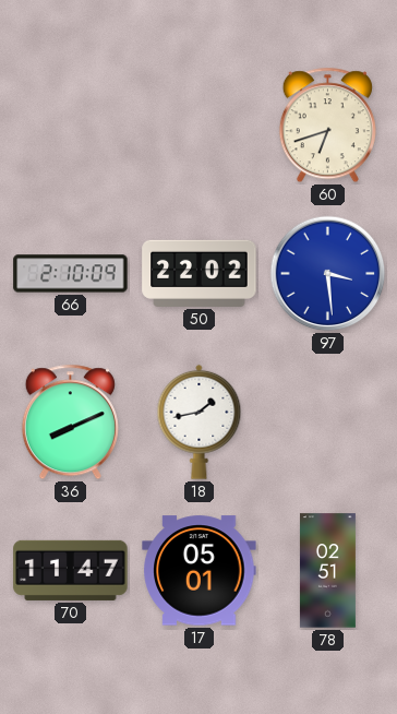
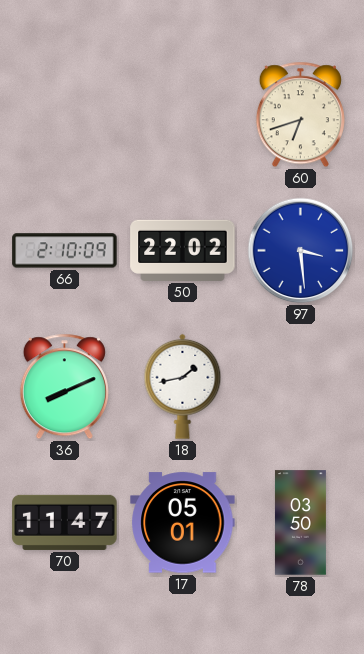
78: 02:51 -> 03:50
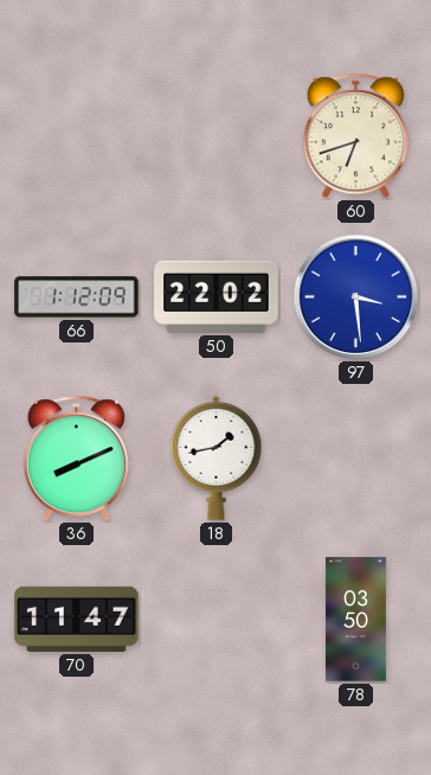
66: 2:10 -> 1:12
17: 05:01 -> none
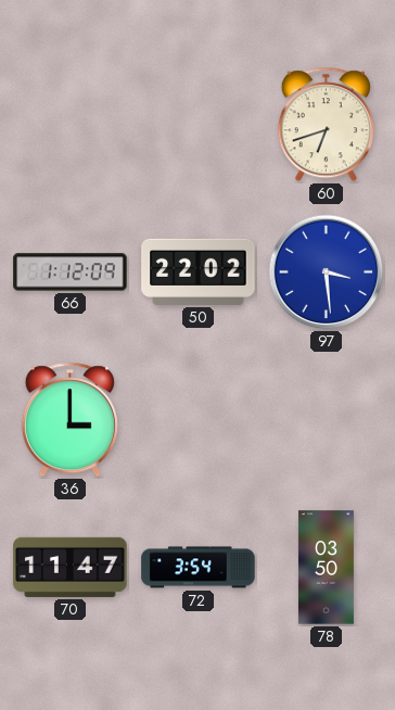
36: 8:11 -> 3:00
18: 1:43 -> none
72: none -> 3:54
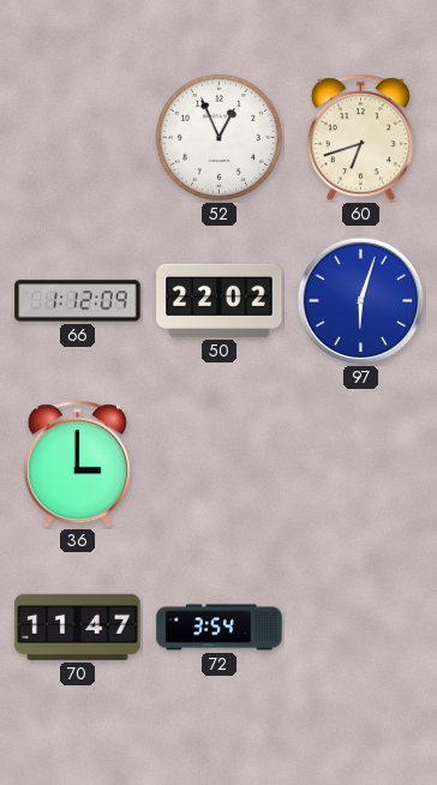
52: none -> 12:56
97: 3:29 -> 6:03
78: 03:50 -> none
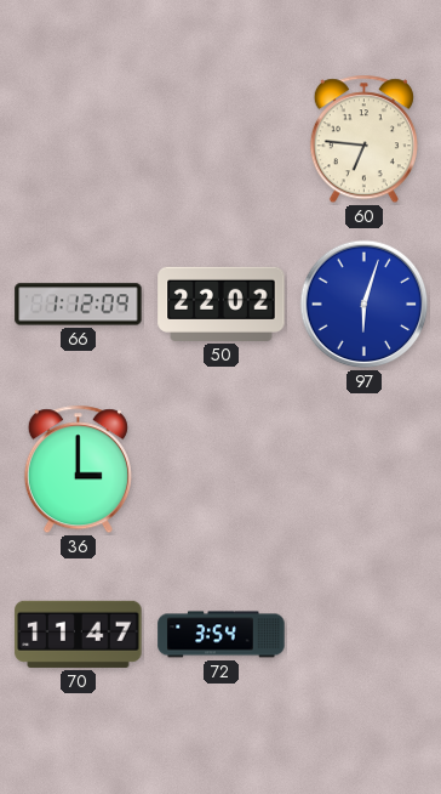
52: 12:56 -> none
60: 6:42 -> 6:46
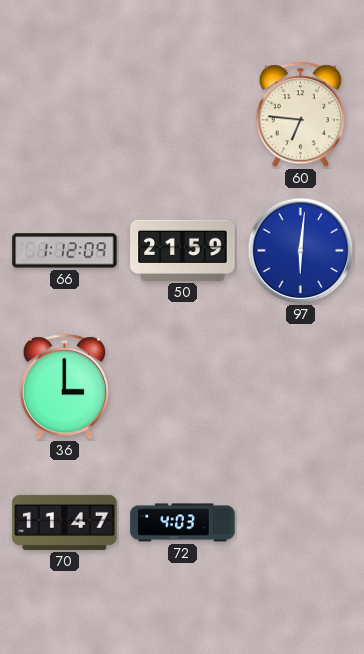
50: 22:02 -> 21:59
97: 6:03 -> 6:01
72: 3:54 -> 4:03
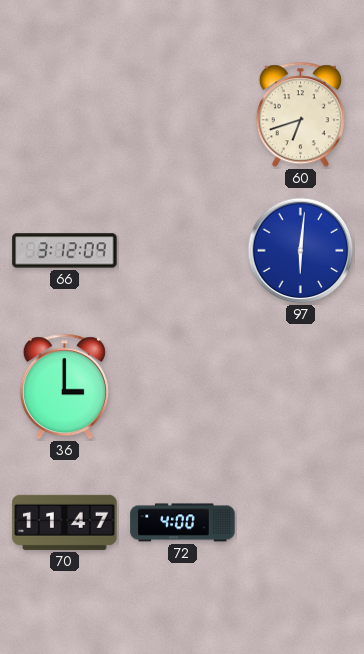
60: 6:46 -> 6:42
66: 1:12 -> 3:12
50: 21:59 -> none
72: 4:03 -> 4:00
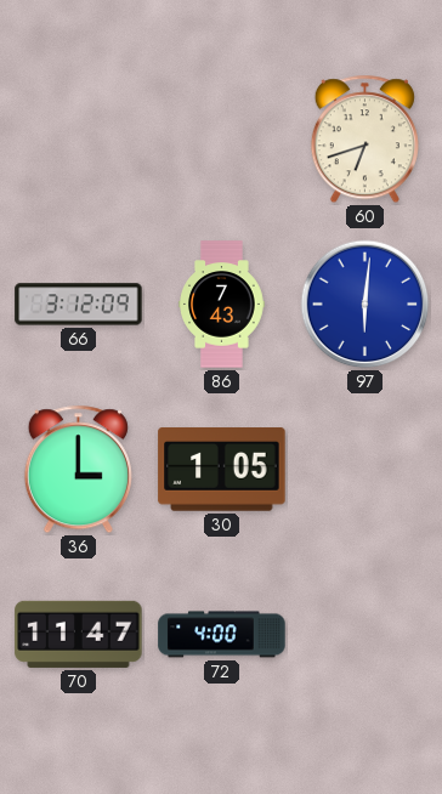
86: none -> 7:43
30: none -> 1:05
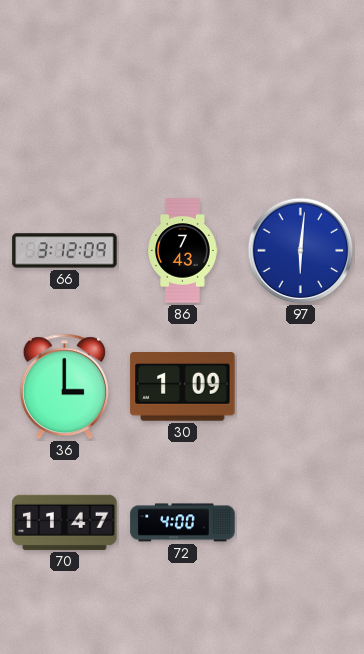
60: 6:42 -> none
30: 1:05 -> 1:09
